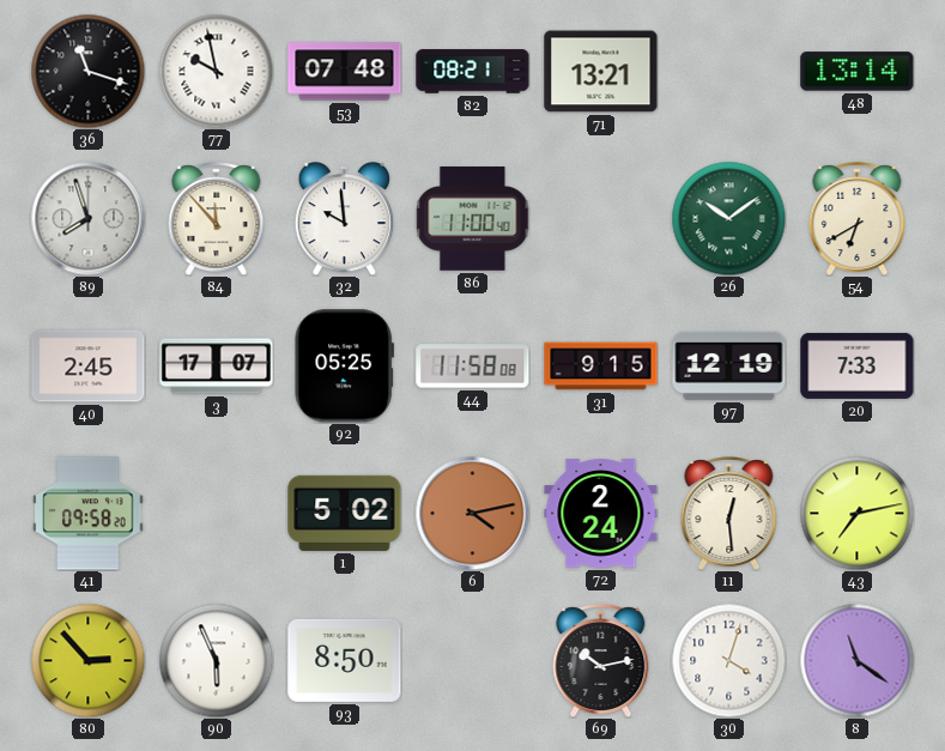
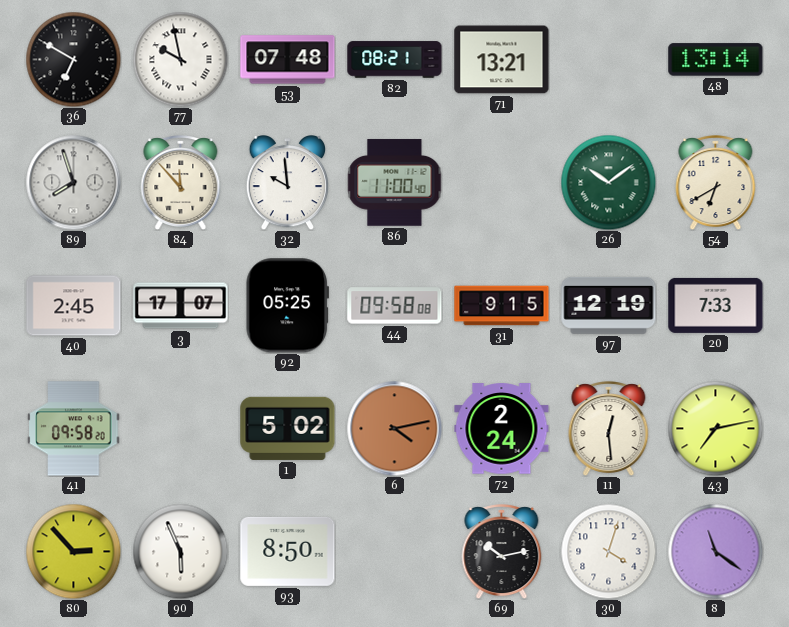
36: 11:18 -> 6:50
44: 11:58 -> 09:58
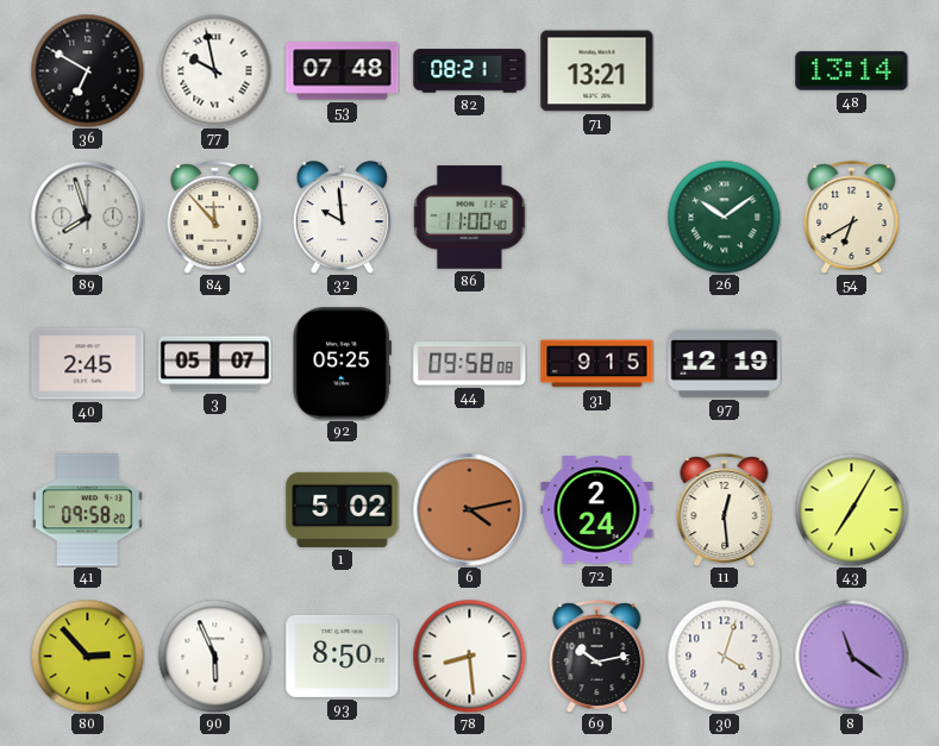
3: 17:07 -> 05:07
20: 7:33 -> none
43: 7:13 -> 7:05
78: none -> 8:29
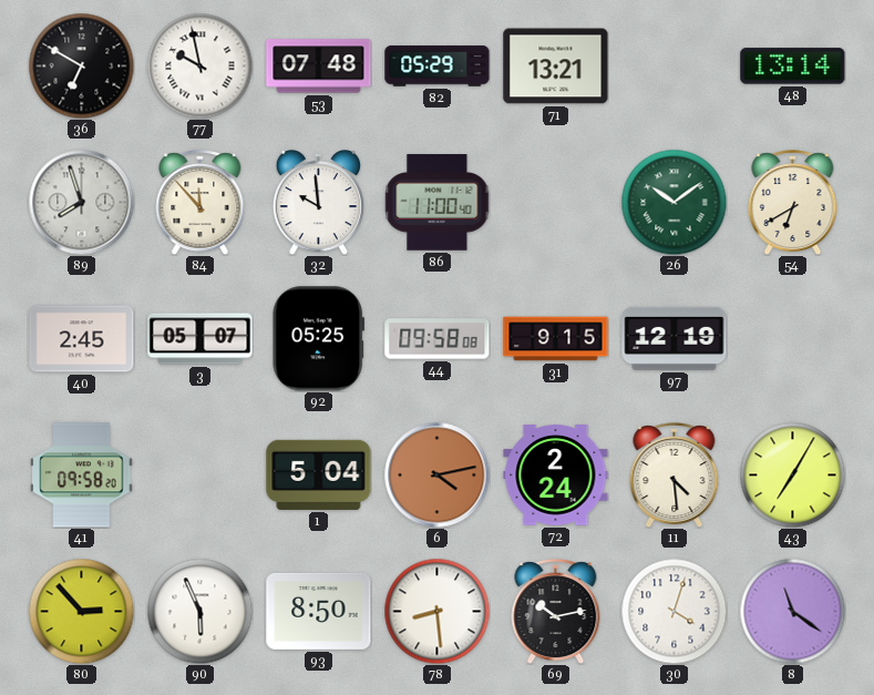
82: 08:21 -> 05:29
1: 5:02 -> 5:04
11: 12:29 -> 4:29
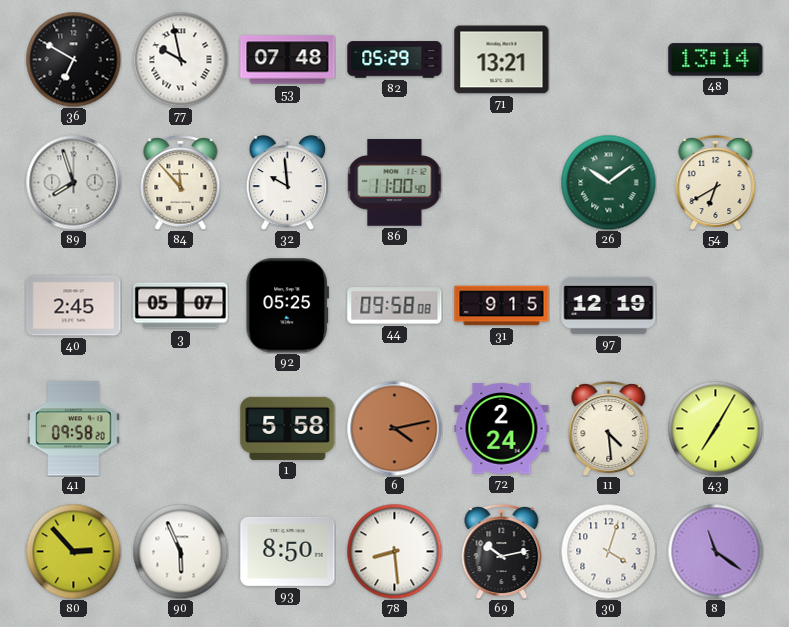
1: 5:04 -> 5:58
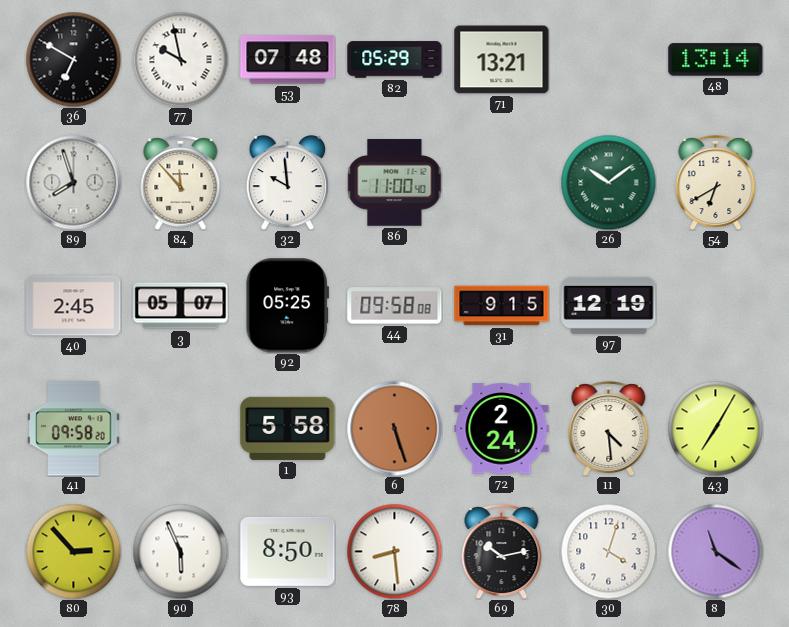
6: 4:13 -> 5:27
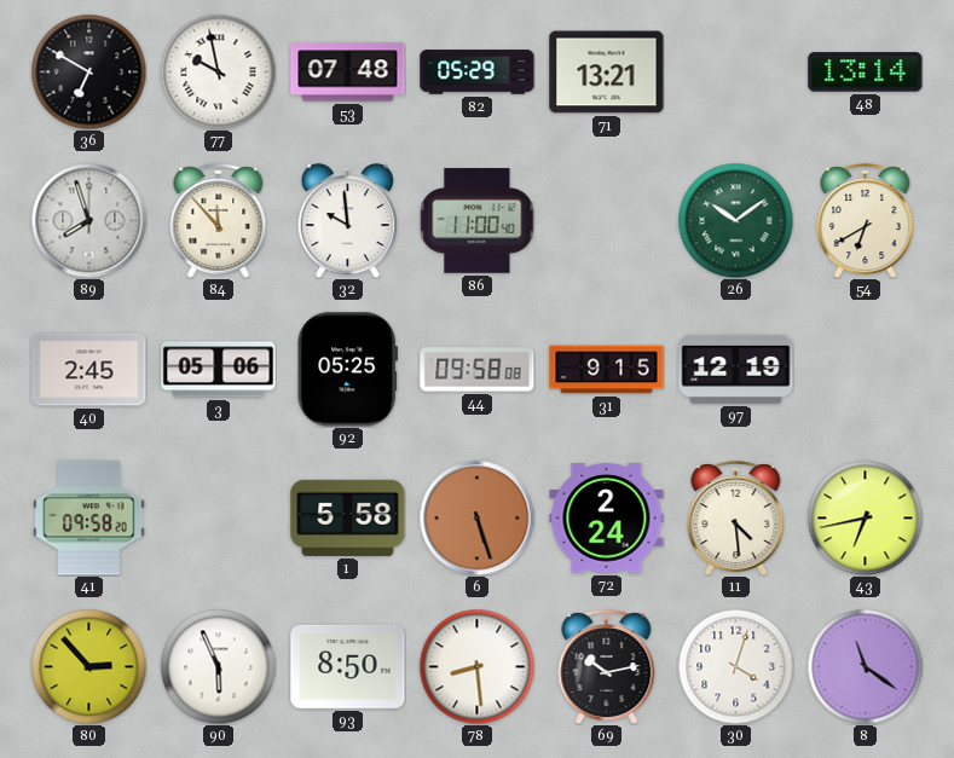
3: 05:07 -> 05:06
43: 7:05 -> 6:43
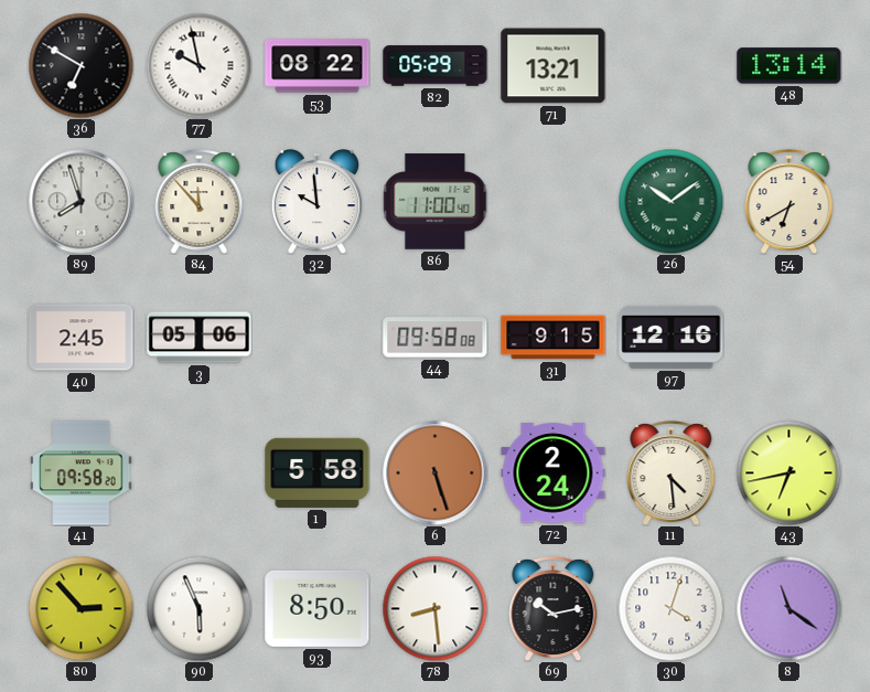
53: 07:48 -> 08:22
92: 05:25 -> none
97: 12:19 -> 12:16
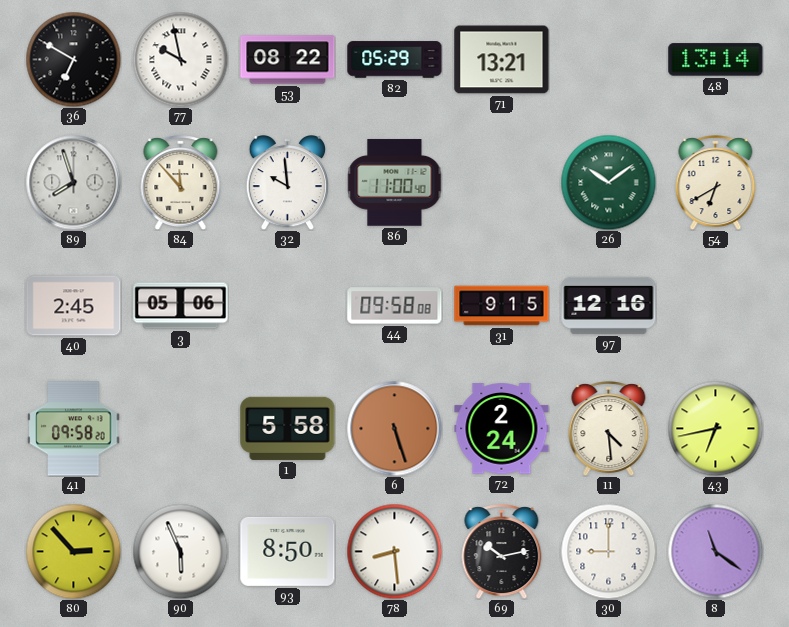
30: 4:03 -> 9:00
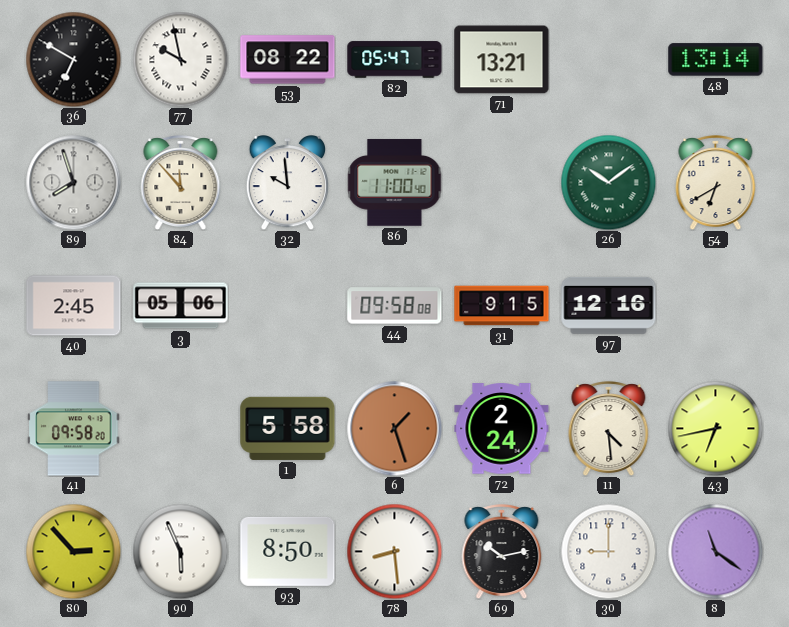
82: 05:29 -> 05:47
6: 5:27 -> 1:27
